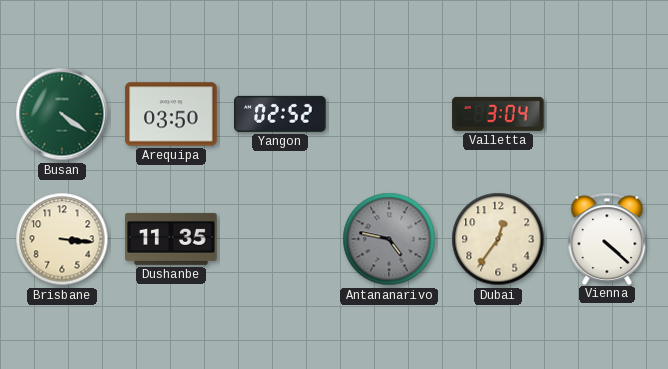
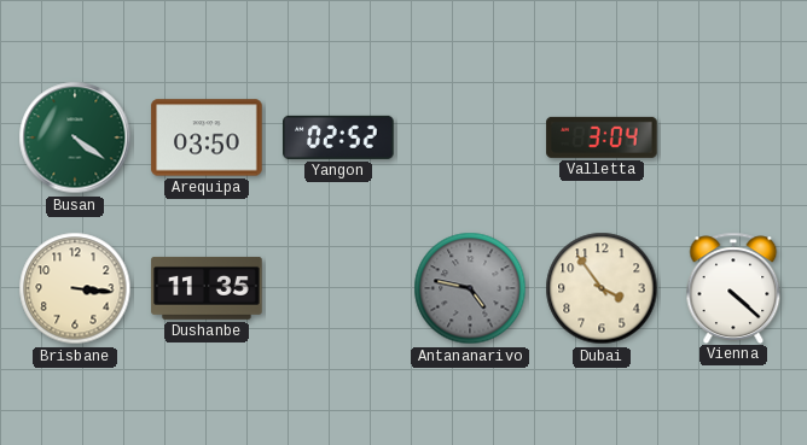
Dubai: 12:36 -> 3:54
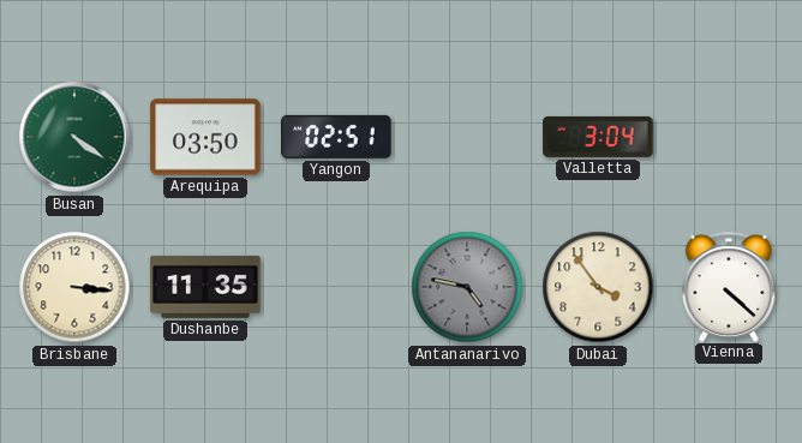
Yangon: 02:52 -> 02:51
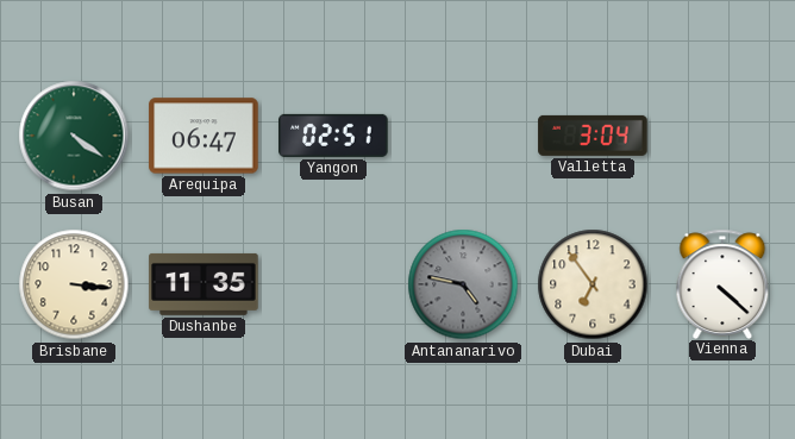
Arequipa: 03:50 -> 06:47
Dubai: 3:54 -> 6:54
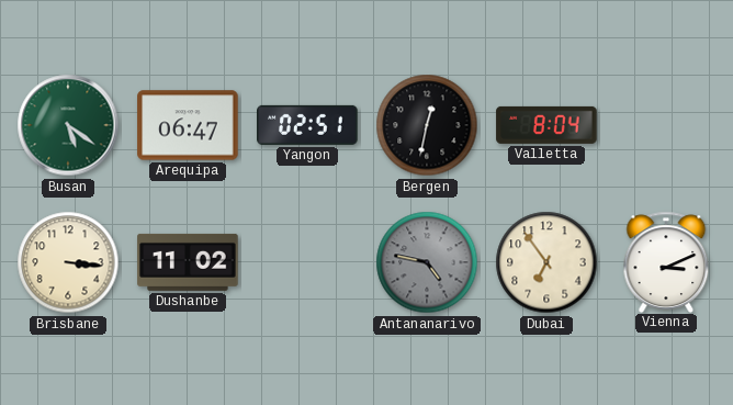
Busan: 4:21 -> 5:21
Bergen: none -> 12:32
Valletta: 3:04 -> 8:04
Dushanbe: 11:35 -> 11:02
Vienna: 4:22 -> 3:11
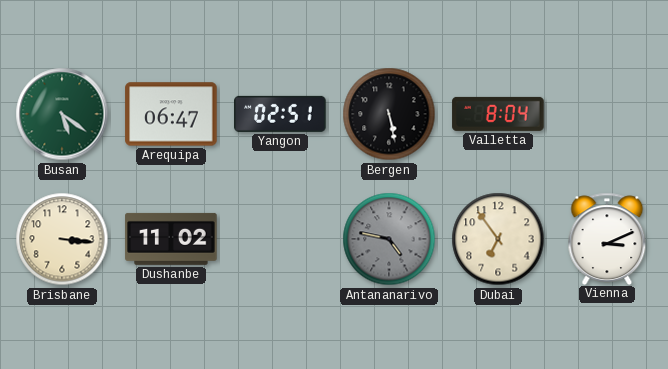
Bergen: 12:32 -> 5:28
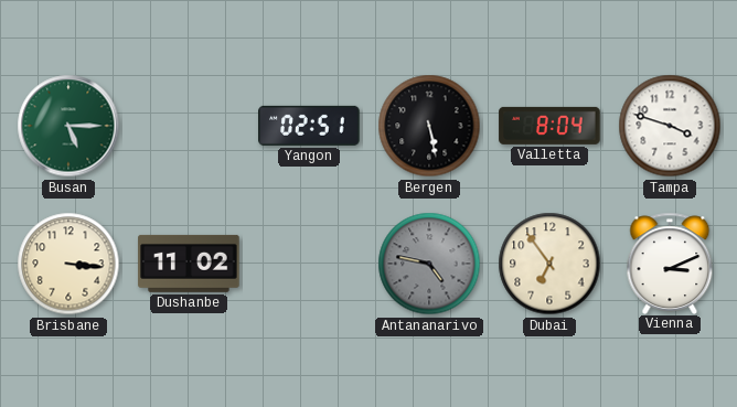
Busan: 5:21 -> 5:15
Arequipa: 06:47 -> none
Tampa: none -> 3:48
